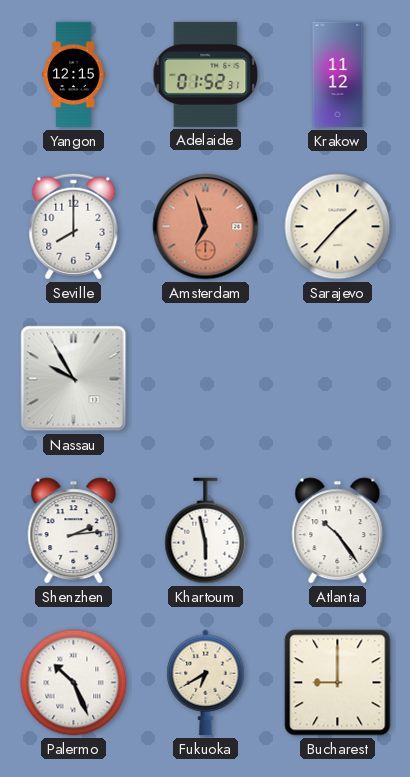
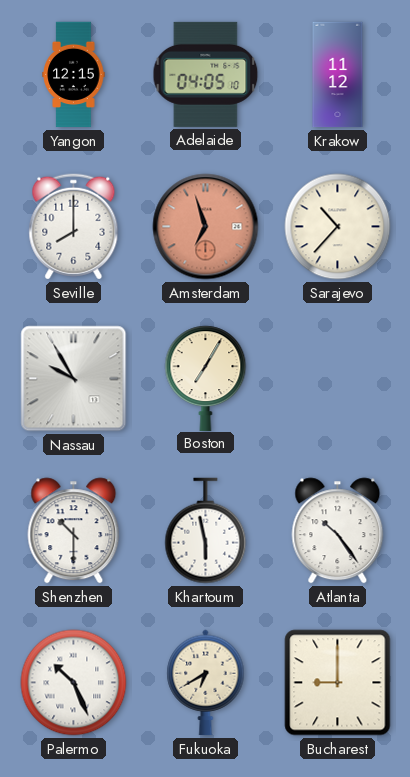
Adelaide: 01:52 -> 04:05
Sarajevo: 1:37 -> 10:37
Boston: none -> 7:05
Shenzhen: 2:14 -> 10:30
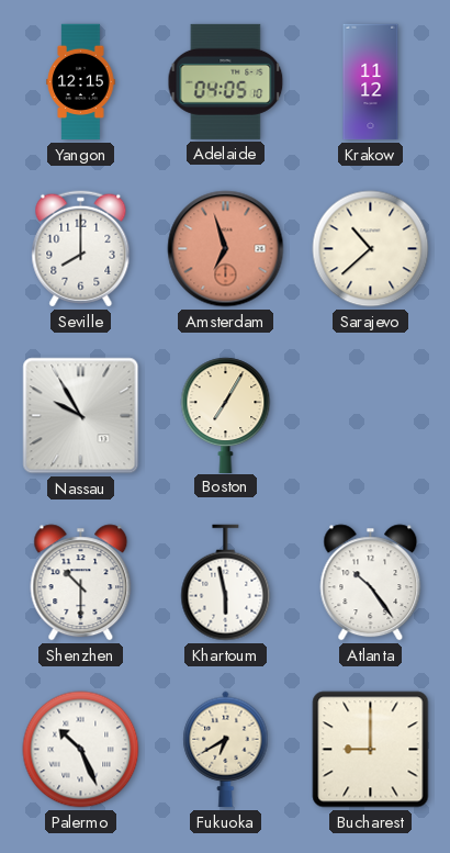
Sarajevo: 10:37 -> 10:38
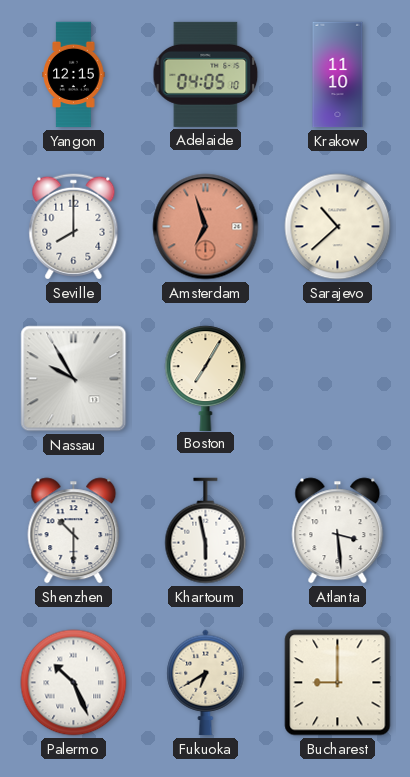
Krakow: 11:12 -> 11:10
Atlanta: 10:24 -> 3:29
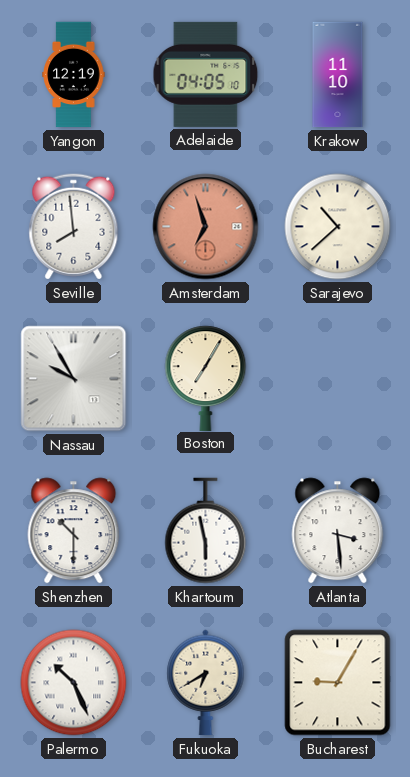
Yangon: 12:15 -> 12:19
Seville: 8:00 -> 7:59
Bucharest: 9:00 -> 9:05
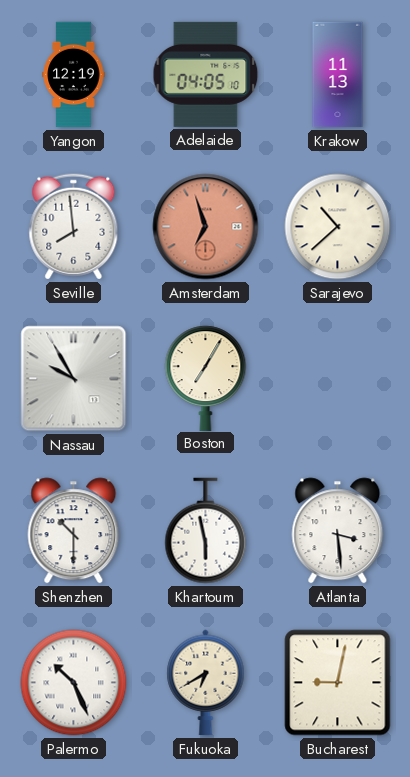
Krakow: 11:10 -> 11:13
Bucharest: 9:05 -> 9:02
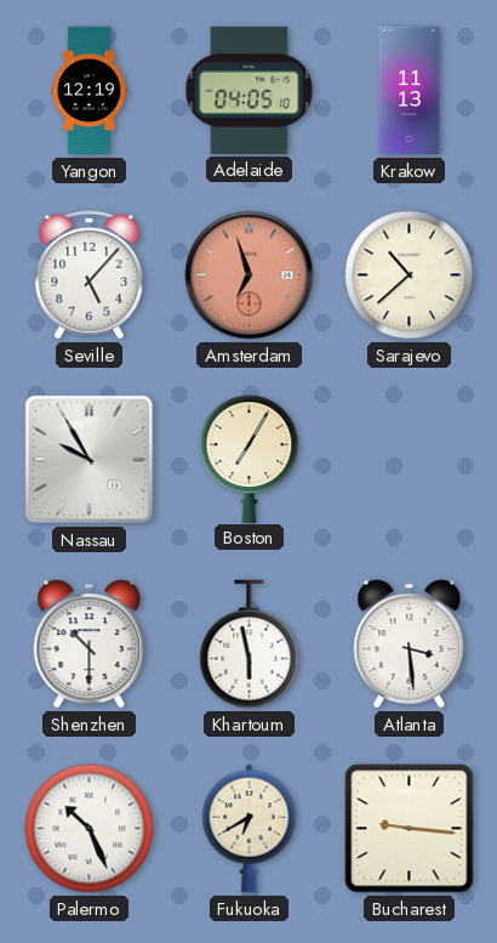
Seville: 7:59 -> 5:07
Bucharest: 9:02 -> 9:16
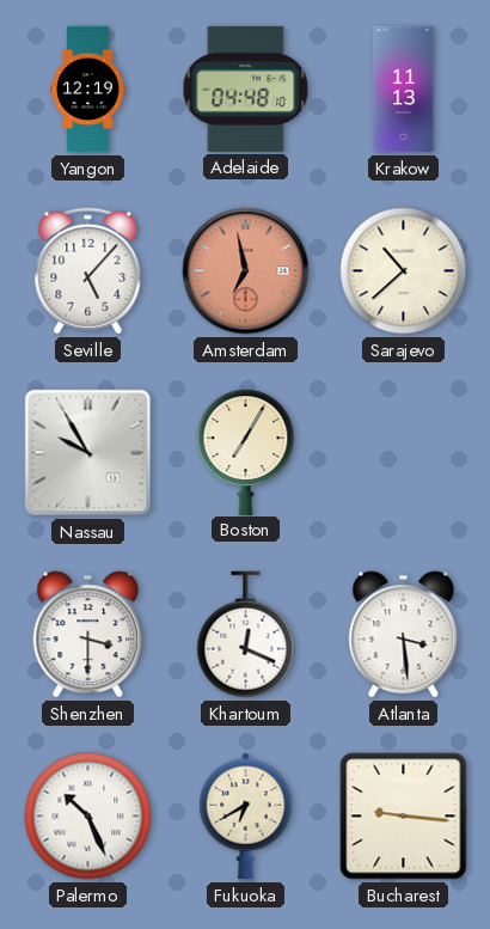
Adelaide: 04:05 -> 04:48
Amsterdam: 6:57 -> 6:58
Shenzhen: 10:30 -> 3:30
Khartoum: 5:58 -> 12:19
